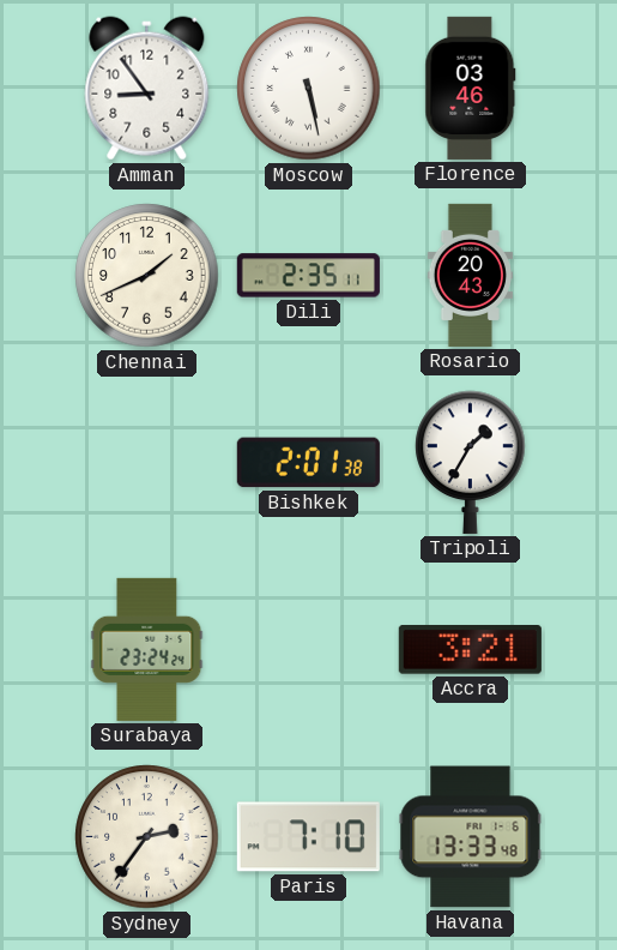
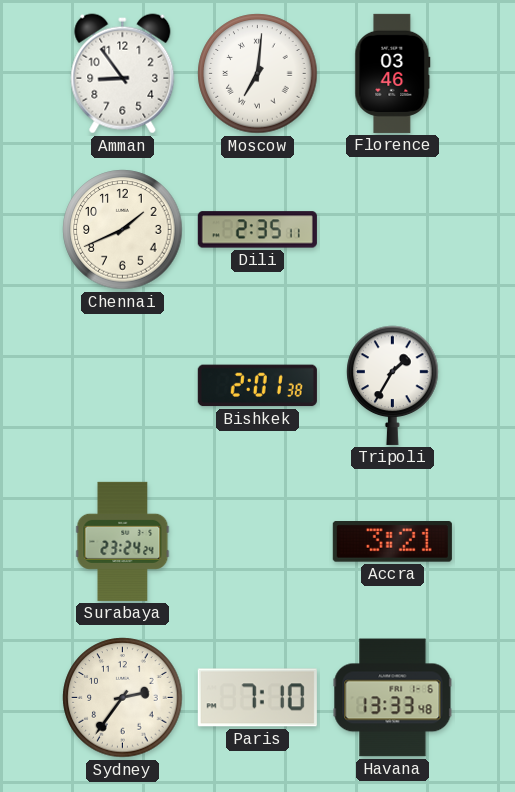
Moscow: 5:28 -> 7:01
Rosario: 20:43 -> none
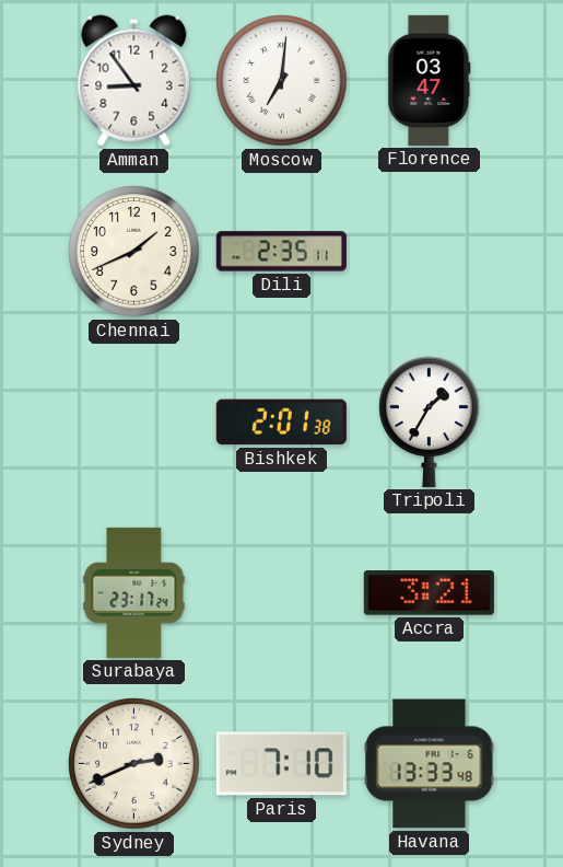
Florence: 03:46 -> 03:47
Surabaya: 23:24 -> 23:17
Sydney: 2:36 -> 2:41
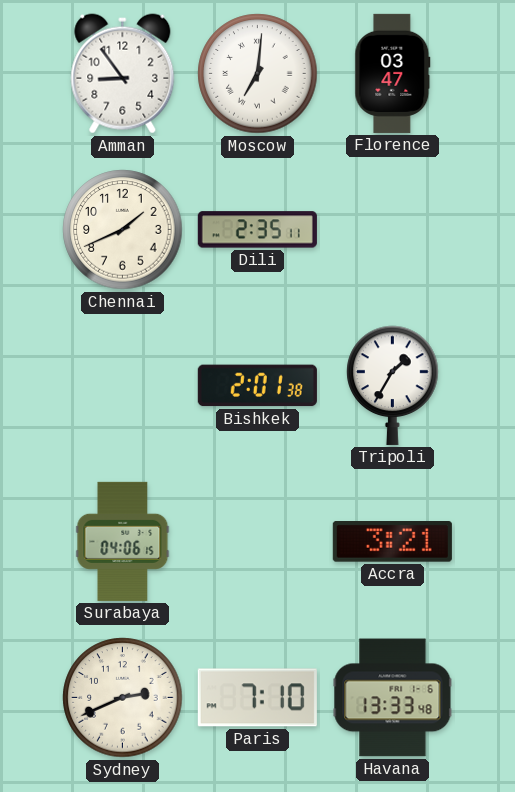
Surabaya: 23:17 -> 04:06
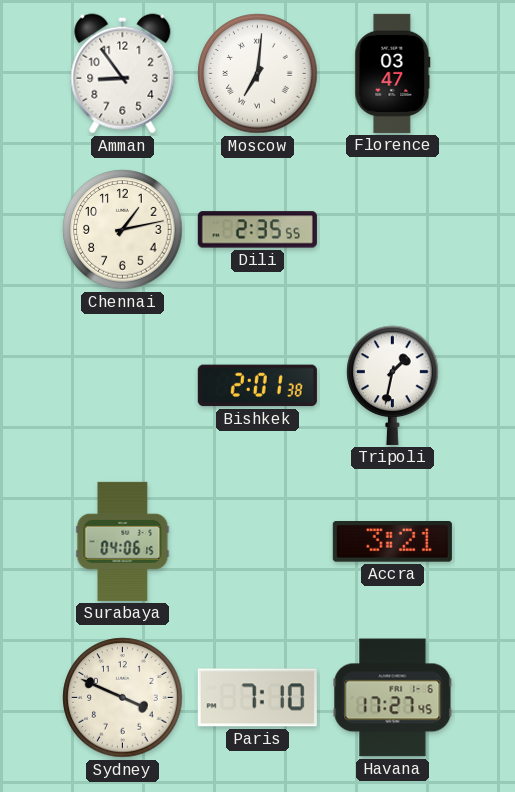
Chennai: 1:41 -> 1:13
Dili: 2:35:11 -> 2:35:55
Tripoli: 1:35 -> 1:32
Sydney: 2:41 -> 3:49
Havana: 13:33 -> 17:27
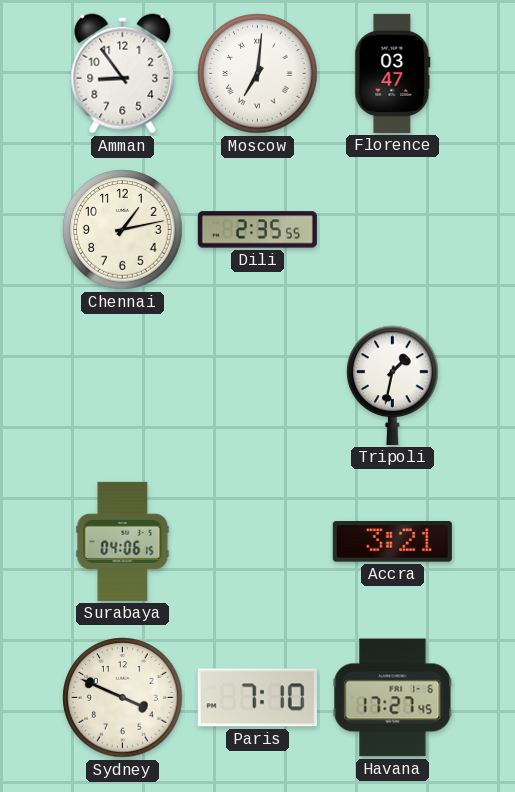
Bishkek: 2:01 -> none
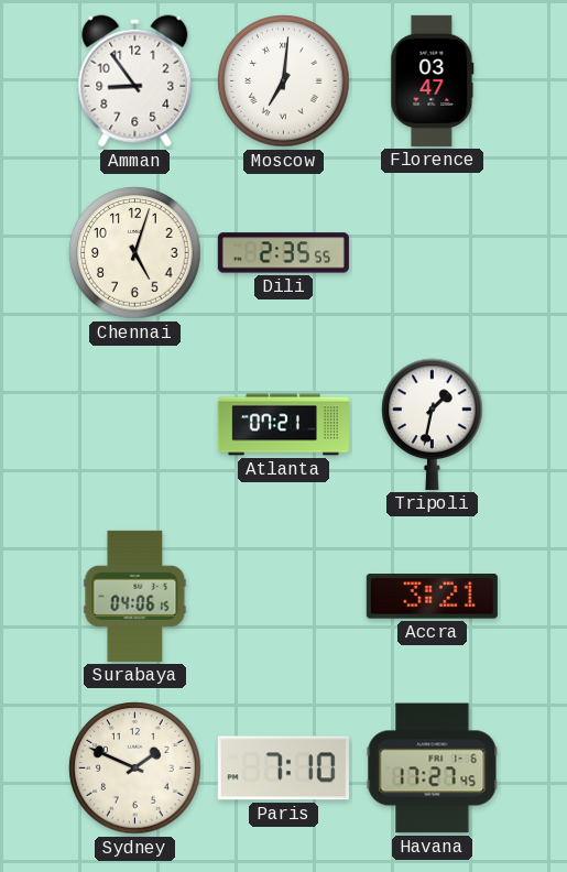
Chennai: 1:13 -> 5:03
Atlanta: none -> 07:21
Sydney: 3:49 -> 1:49
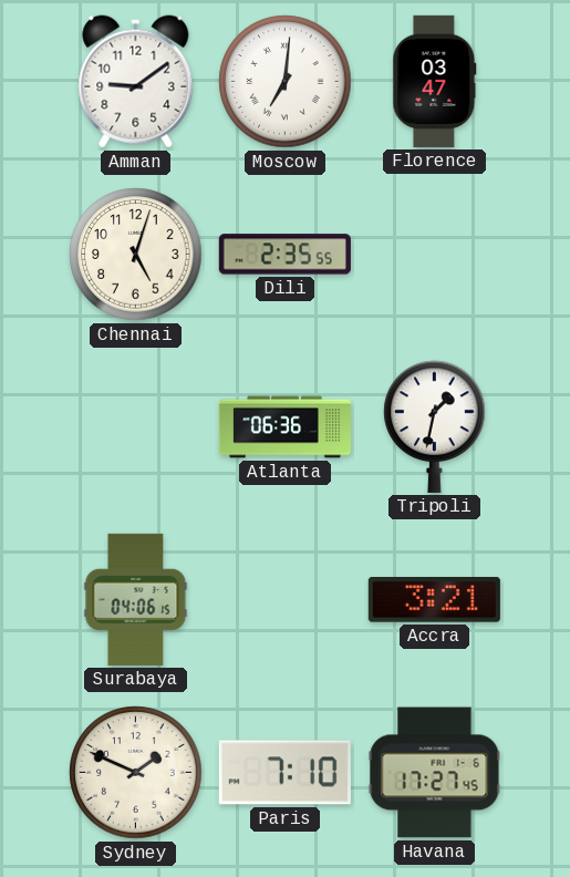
Amman: 8:54 -> 9:09
Atlanta: 07:21 -> 06:36
